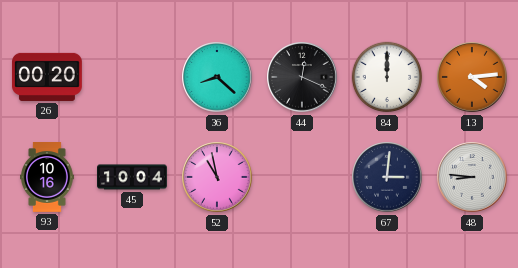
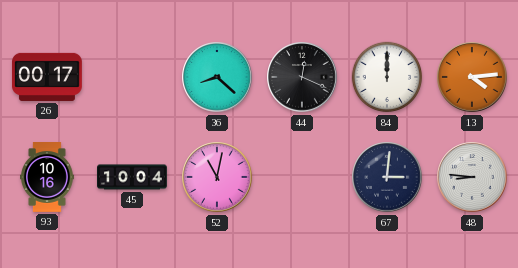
26: 00:20 -> 00:17
52: 10:58 -> 11:02
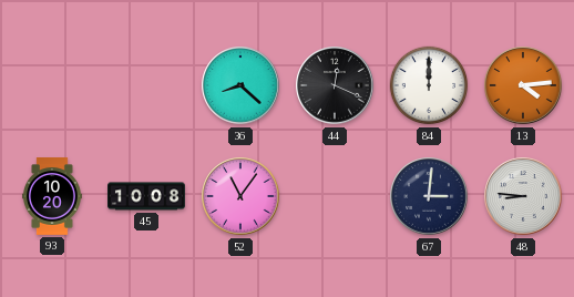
26: 00:17 -> none
93: 10:16 -> 10:20
45: 10:04 -> 10:08
52: 11:02 -> 11:06
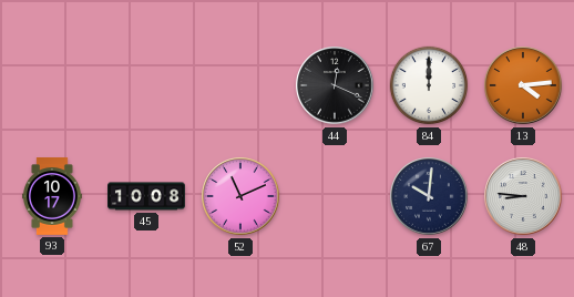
36: 8:22 -> none
93: 10:20 -> 10:17
52: 11:06 -> 11:11
67: 3:01 -> 10:01
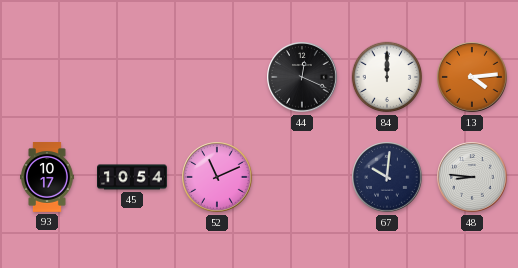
45: 10:08 -> 10:54
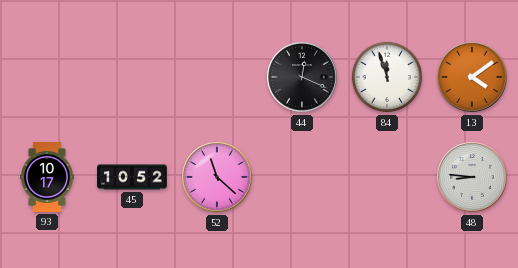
84: 12:00 -> 11:57
13: 4:14 -> 4:09
45: 10:54 -> 10:52
52: 11:11 -> 11:22
67: 10:01 -> none
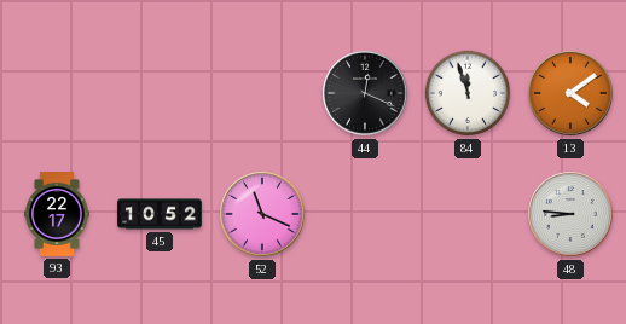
93: 10:17 -> 22:17
52: 11:22 -> 11:19
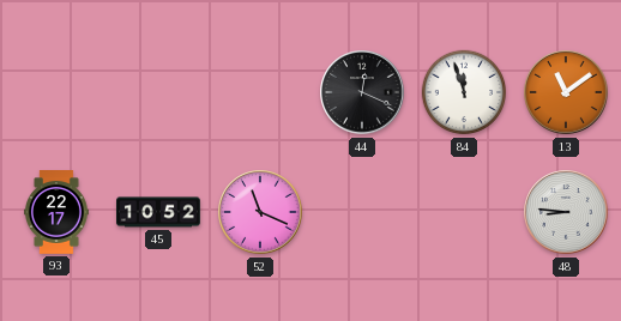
13: 4:09 -> 11:09
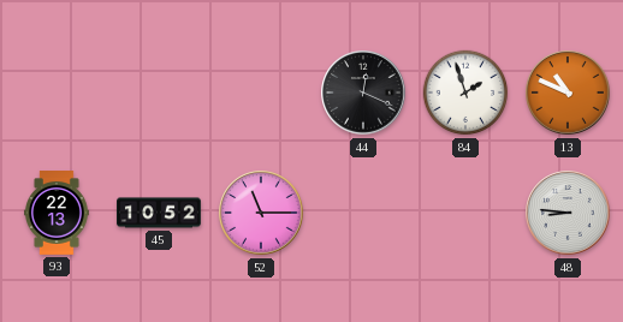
84: 11:57 -> 1:57
13: 11:09 -> 10:49
93: 22:17 -> 22:13
52: 11:19 -> 11:15
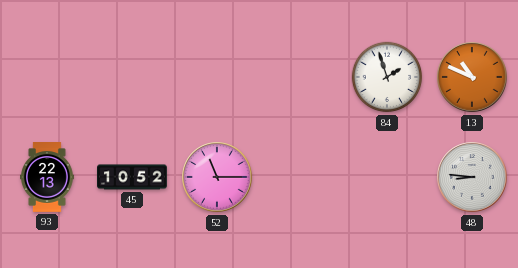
44: 12:19 -> none
